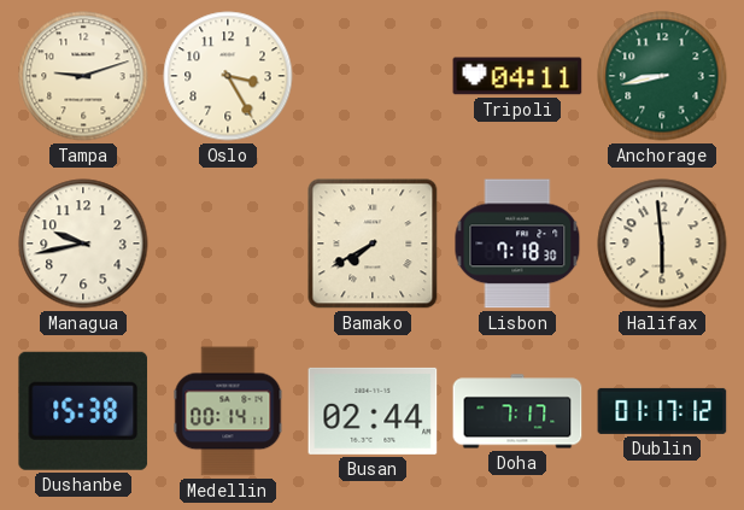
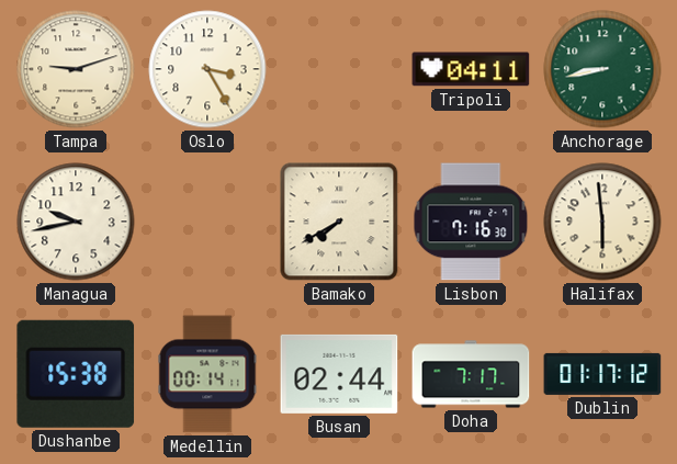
Lisbon: 7:18 -> 7:16
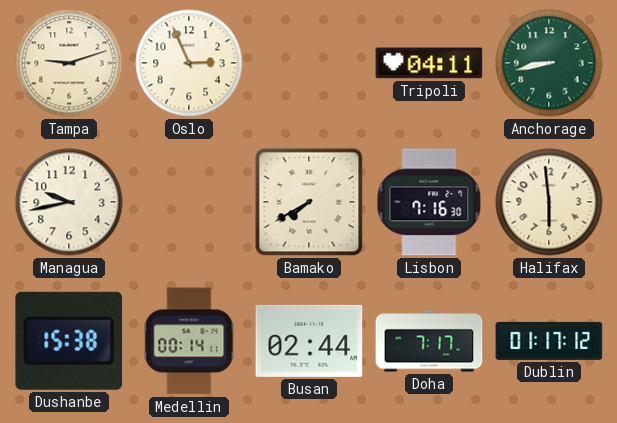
Oslo: 3:25 -> 2:56
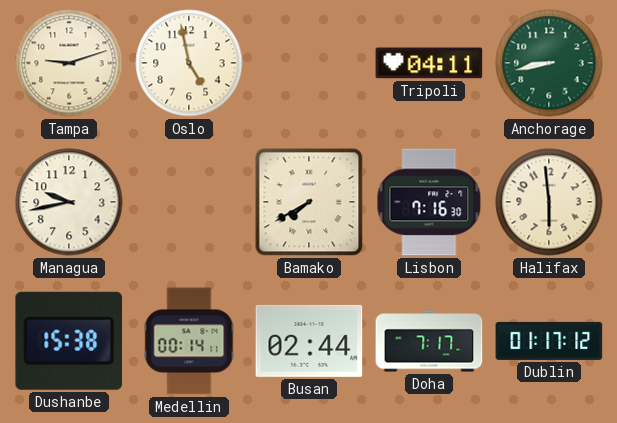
Oslo: 2:56 -> 4:58
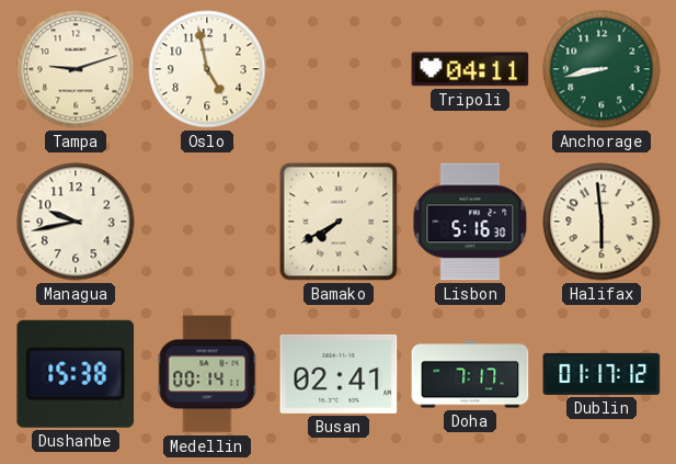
Lisbon: 7:16 -> 5:16
Busan: 02:44 -> 02:41
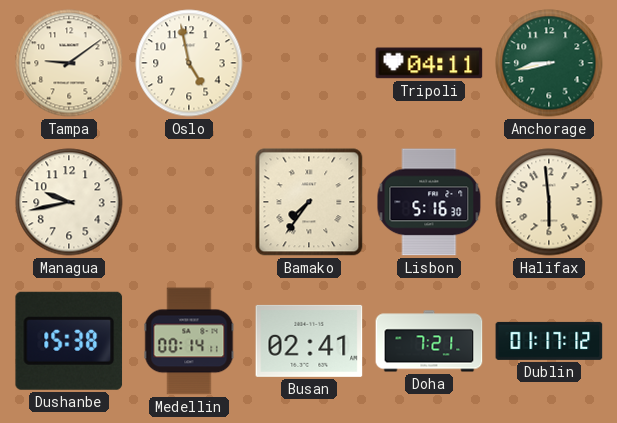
Tampa: 9:12 -> 9:09
Bamako: 7:40 -> 7:36
Doha: 7:17 -> 7:21
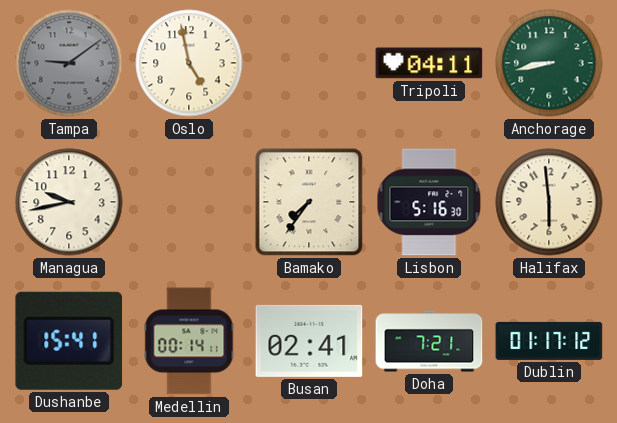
Tampa dial: cream -> grey
Dushanbe: 15:38 -> 15:41
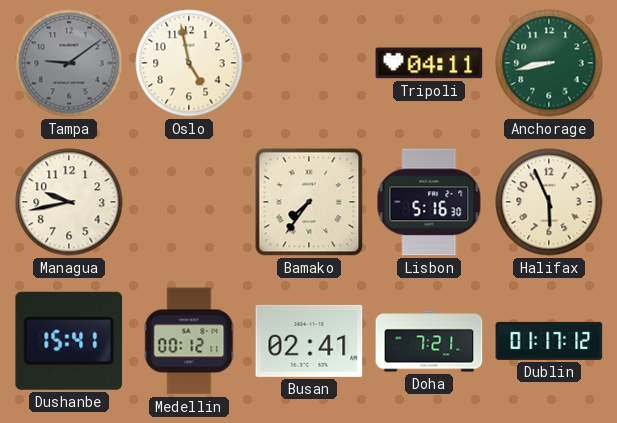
Halifax: 5:59 -> 5:56
Medellin: 00:14 -> 00:12
